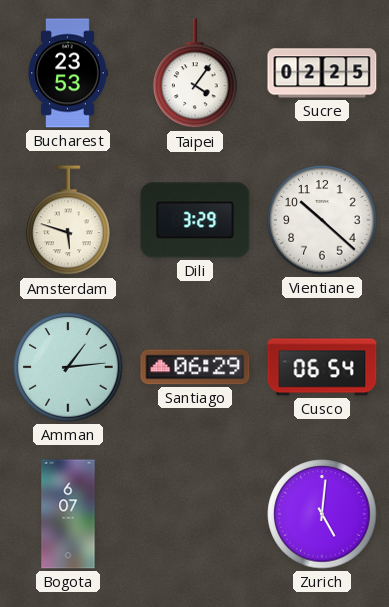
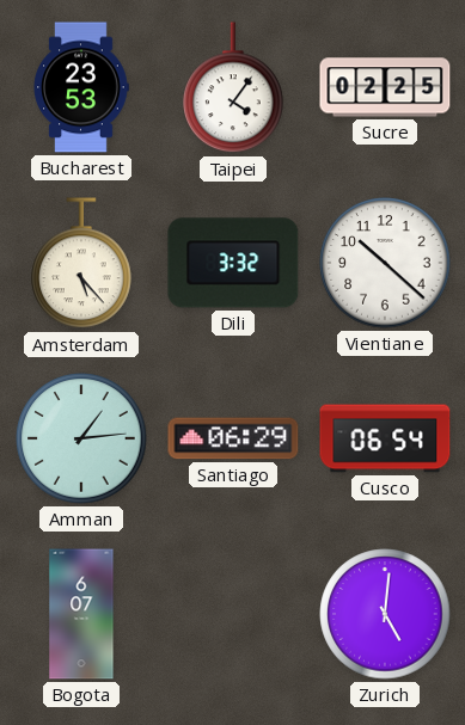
Amsterdam: 5:48 -> 5:23
Dili: 3:29 -> 3:32
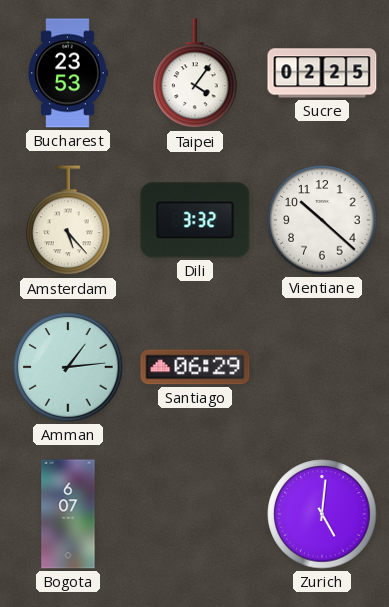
Cusco: 06:54 -> none
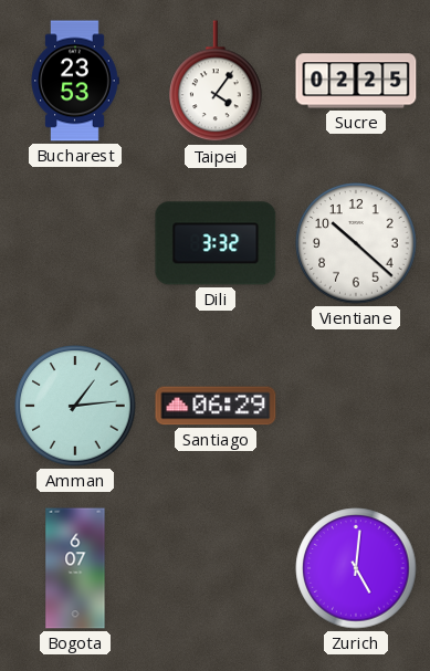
Amsterdam: 5:23 -> none
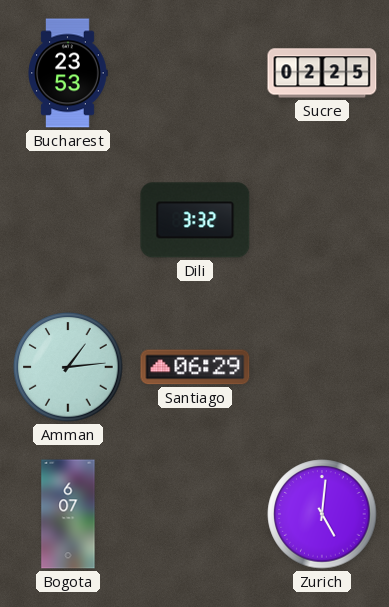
Taipei: 4:06 -> none
Vientiane: 10:22 -> none
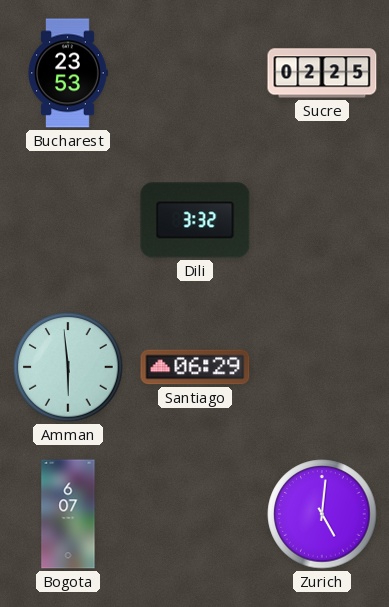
Amman: 1:14 -> 5:59
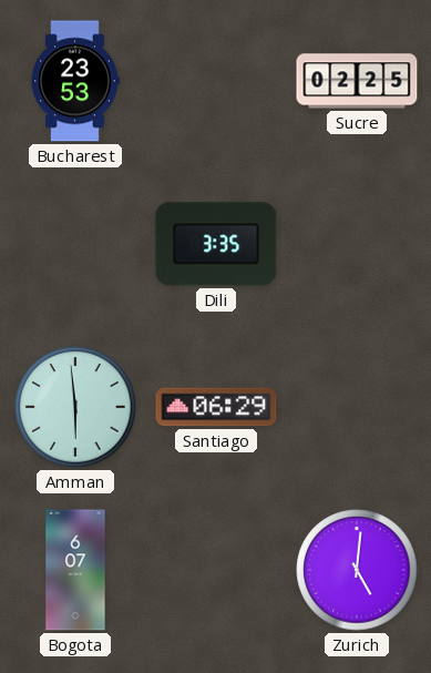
Dili: 3:32 -> 3:35
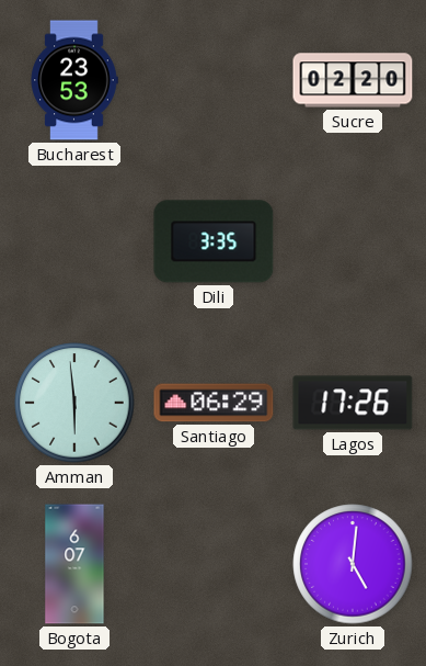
Sucre: 02:25 -> 02:20
Lagos: none -> 17:26
